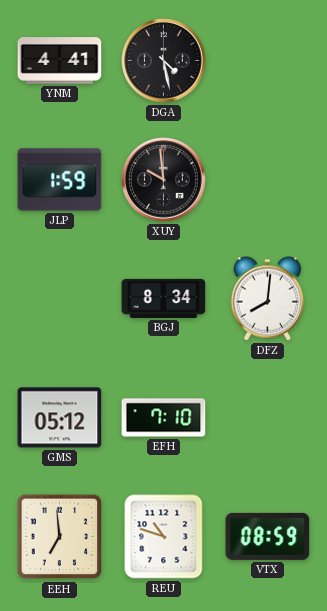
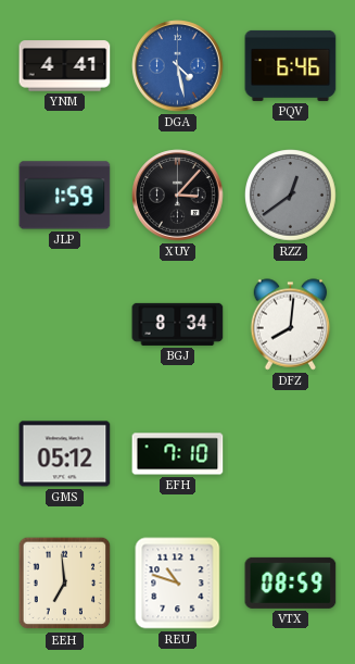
DGA dial: black -> blue
PQV: none -> 6:46
XUY: 9:59 -> 3:07
RZZ: none -> 12:39
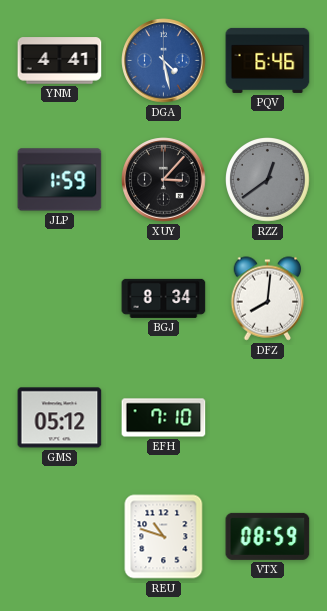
EEH: 6:59 -> none
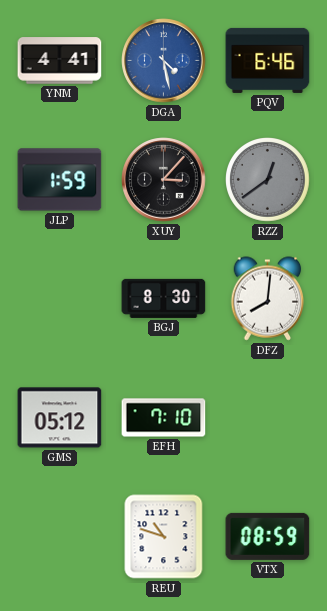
BGJ: 8:34 -> 8:30
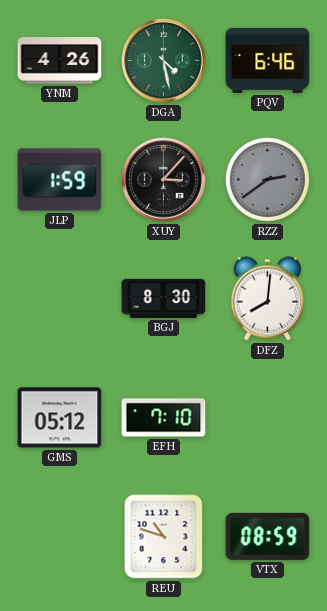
YNM: 4:41 -> 4:26
DGA dial: blue -> green
RZZ: 12:39 -> 2:39
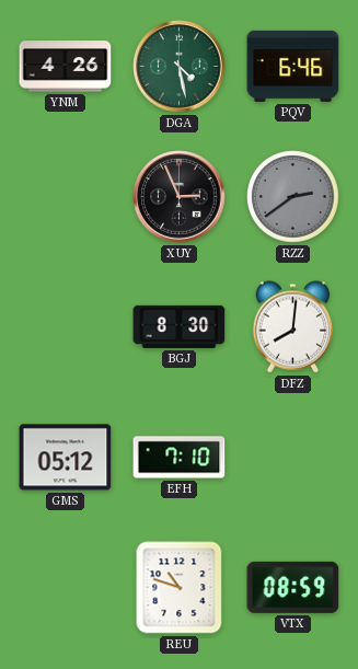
JLP: 1:59 -> none
XUY: 3:07 -> 2:56
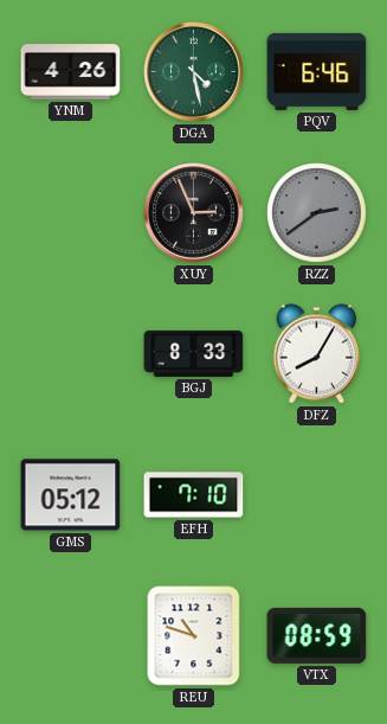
BGJ: 8:30 -> 8:33
DFZ: 8:01 -> 8:05
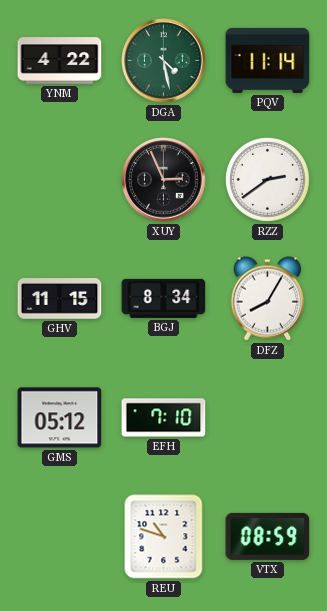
YNM: 4:26 -> 4:22
PQV: 6:46 -> 11:14
RZZ dial: grey -> white
GHV: none -> 11:15
BGJ: 8:33 -> 8:34
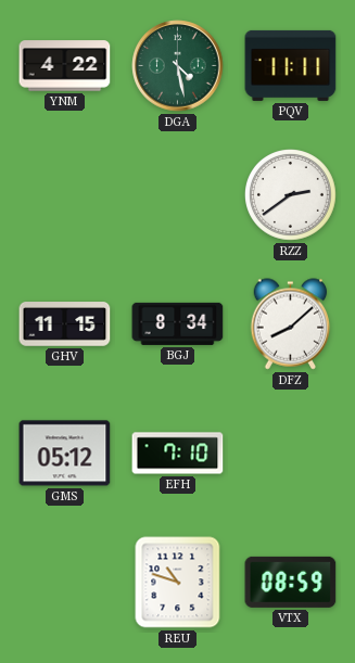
PQV: 11:14 -> 11:11
XUY: 2:56 -> none
DFZ: 8:05 -> 8:08
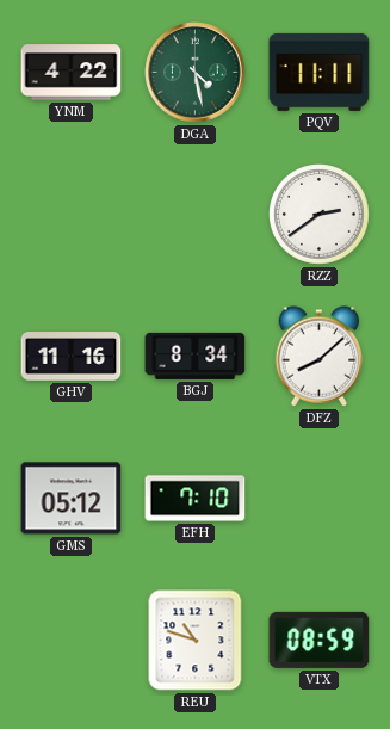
GHV: 11:15 -> 11:16
